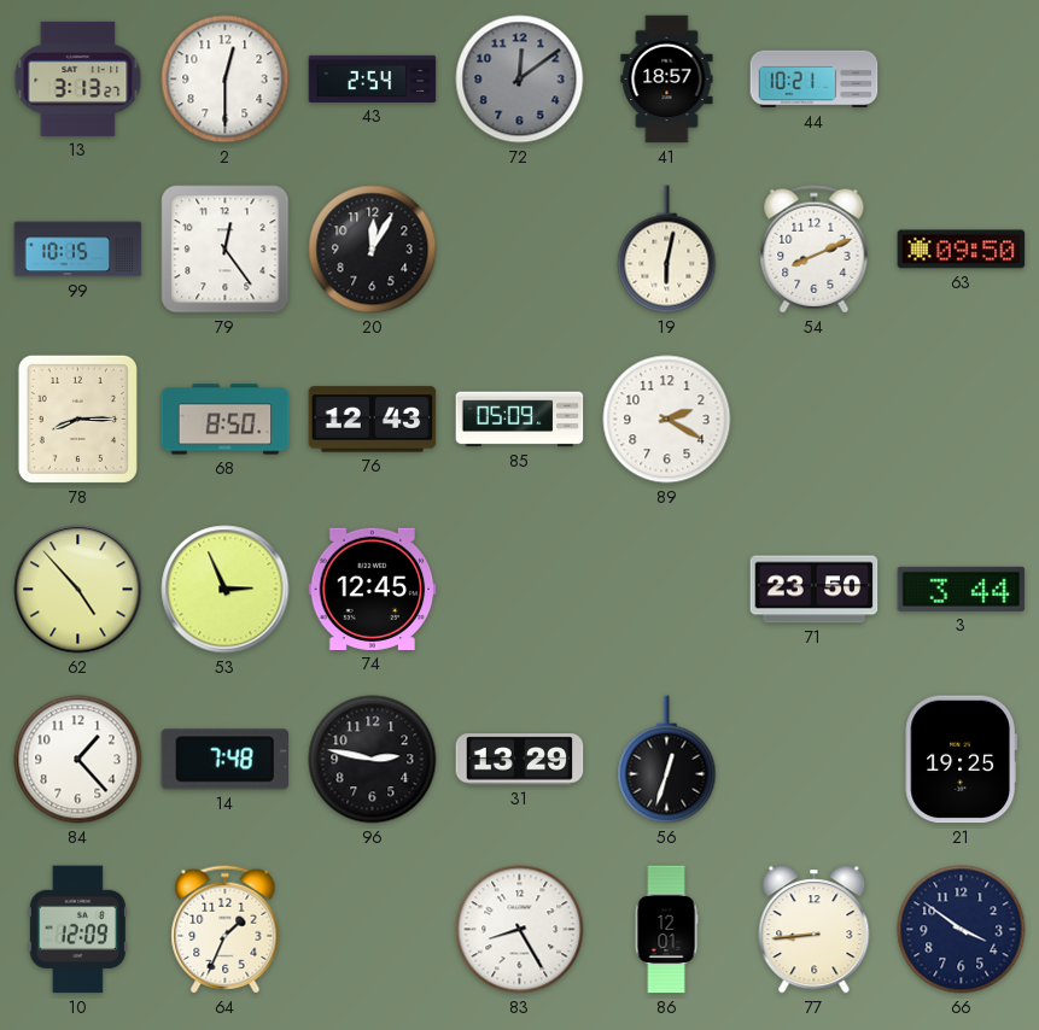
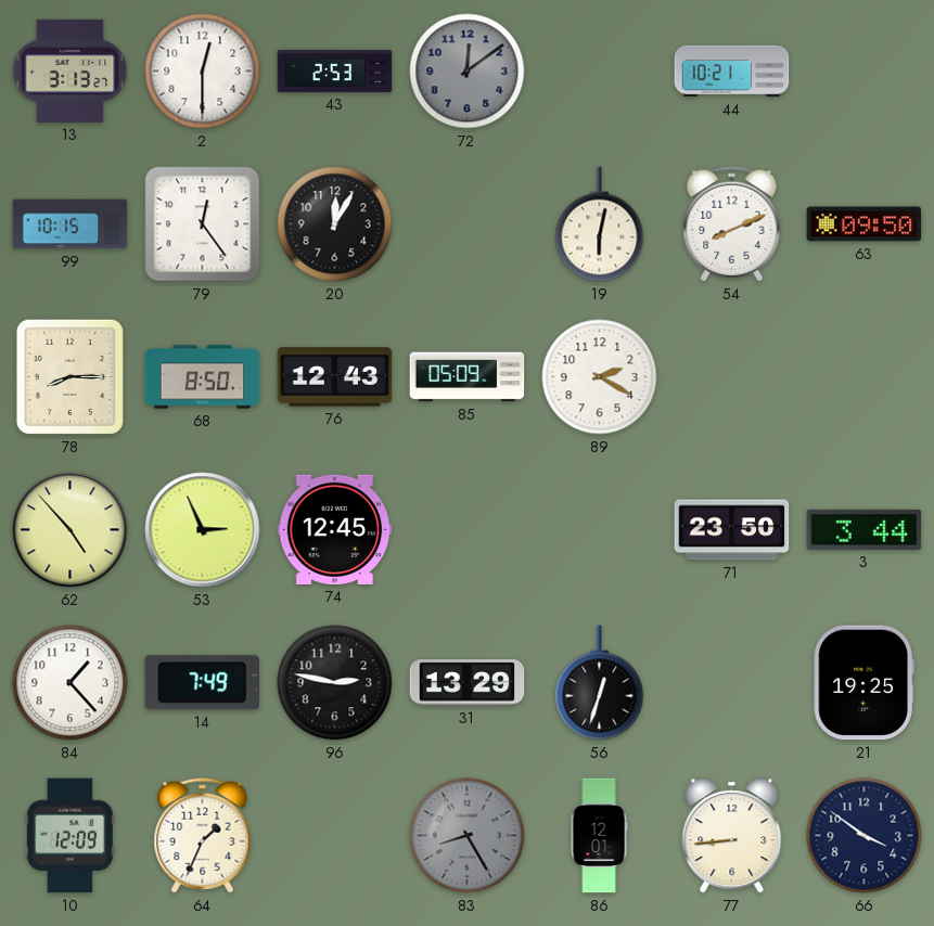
43: 2:54 -> 2:53
41: 18:57 -> none
14: 7:48 -> 7:49
83 dial: white -> grey
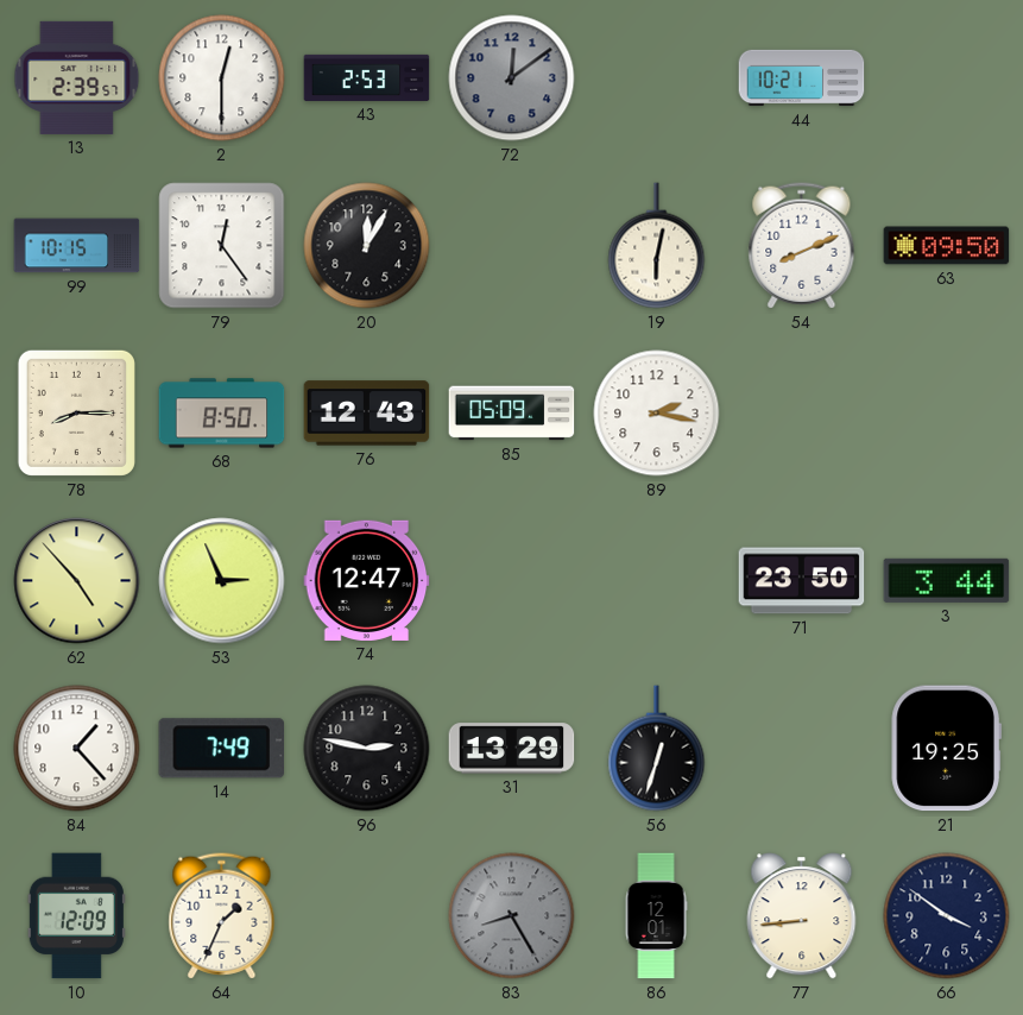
13: 3:13 -> 2:39
89: 2:20 -> 2:17
74: 12:45 -> 12:47
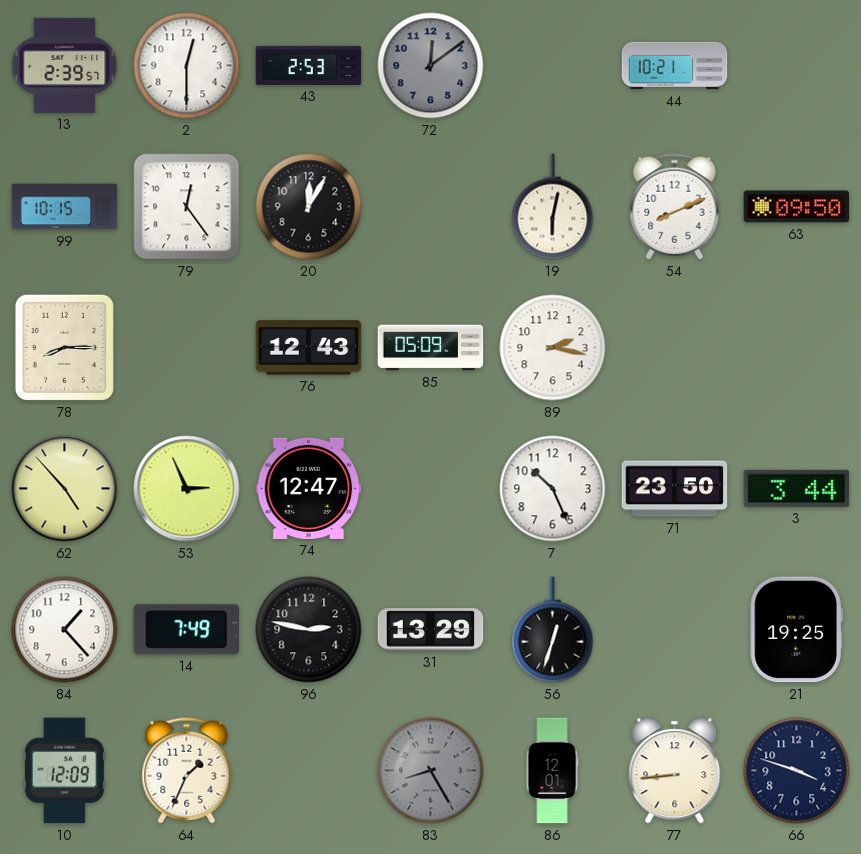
68: 8:50 -> none
7: none -> 10:26
66: 3:51 -> 3:48
